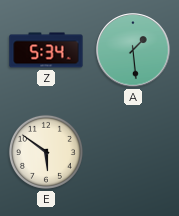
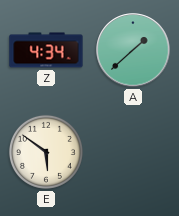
Z: 5:34 -> 4:34
A: 1:29 -> 1:38
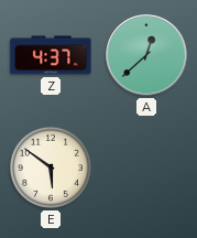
Z: 4:34 -> 4:37
A: 1:38 -> 12:38
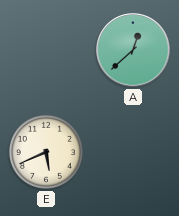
Z: 4:37 -> none
E: 5:51 -> 5:41
